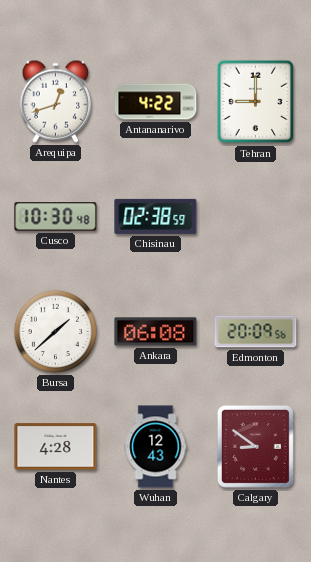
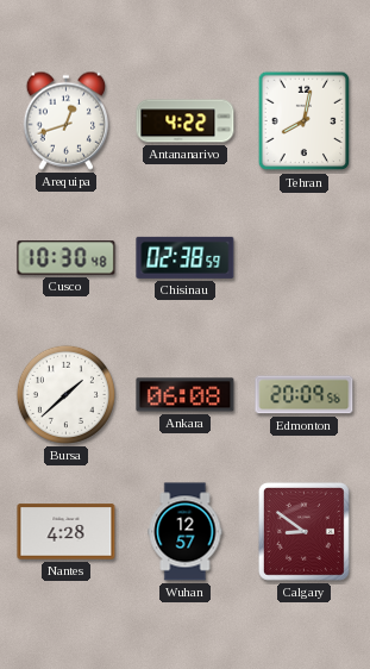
Tehran: 9:00 -> 8:02
Wuhan: 12:43 -> 12:57
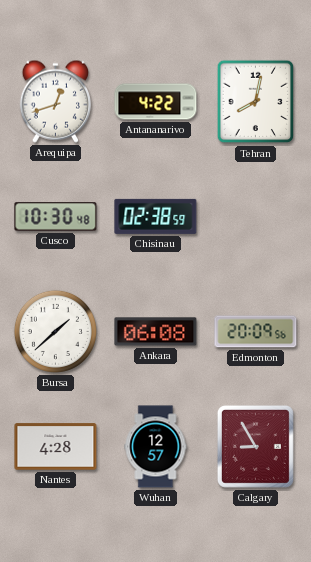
Calgary: 8:51 -> 8:55
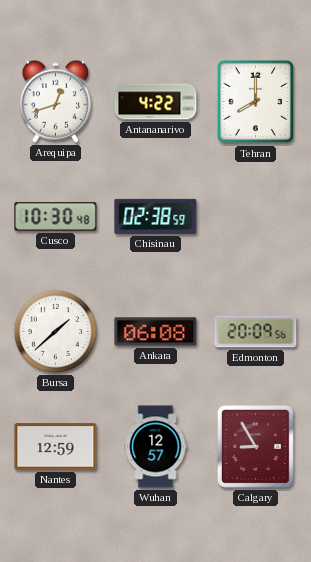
Tehran: 8:02 -> 8:00
Nantes: 4:28 -> 12:59
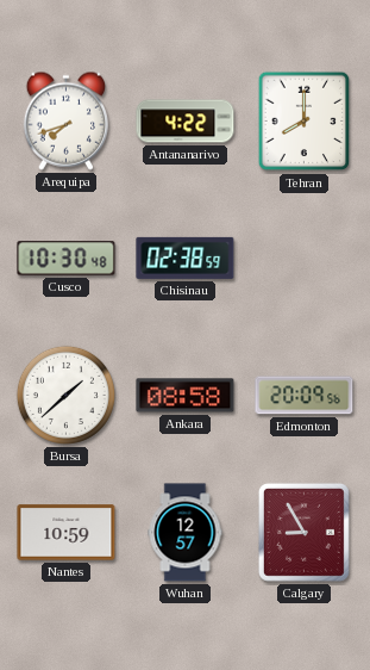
Arequipa: 12:42 -> 7:42
Ankara: 06:08 -> 08:58
Nantes: 12:59 -> 10:59
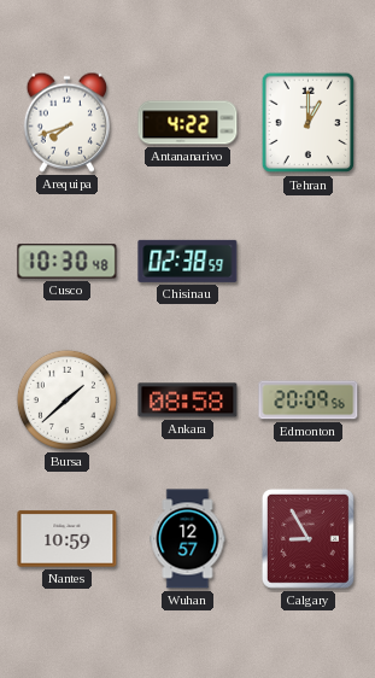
Tehran: 8:00 -> 1:00
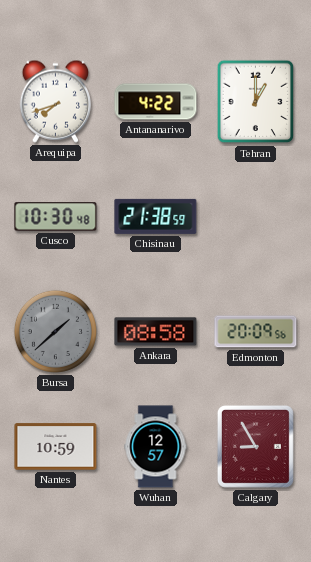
Chisinau: 02:38 -> 21:38
Bursa dial: white -> grey
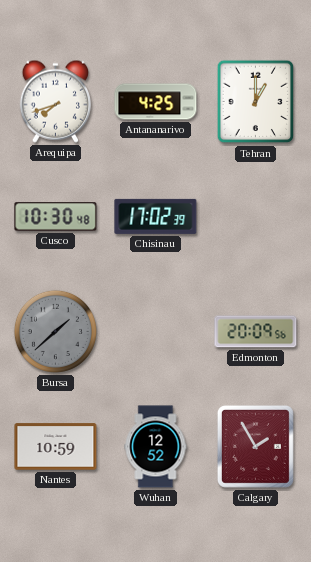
Antananarivo: 4:22 -> 4:25
Chisinau: 21:38 -> 17:02
Ankara: 08:58 -> none
Wuhan: 12:57 -> 12:52
Calgary: 8:55 -> 1:55
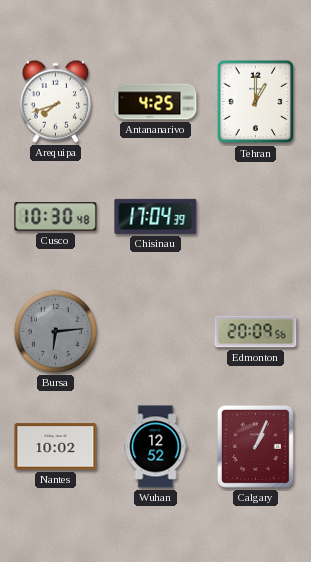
Chisinau: 17:02 -> 17:04
Bursa: 1:38 -> 6:14
Nantes: 10:59 -> 10:02
Calgary: 1:55 -> 1:04
